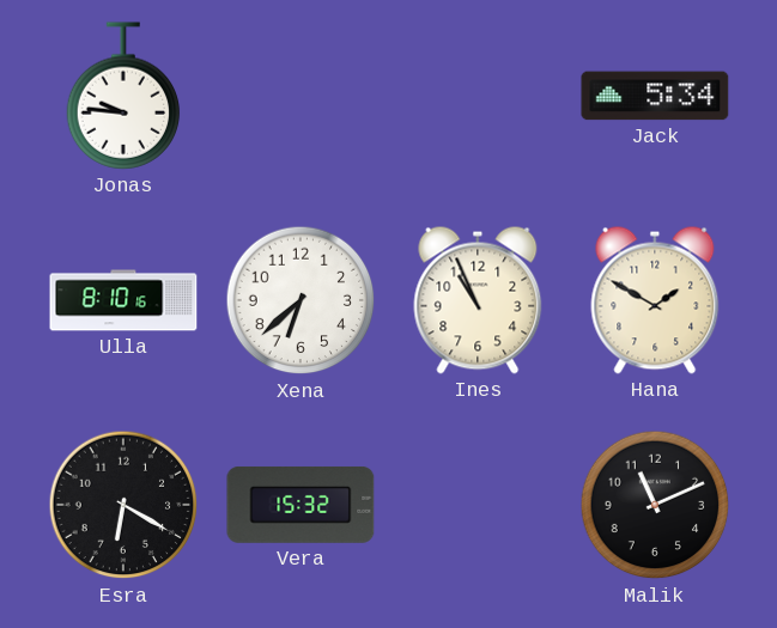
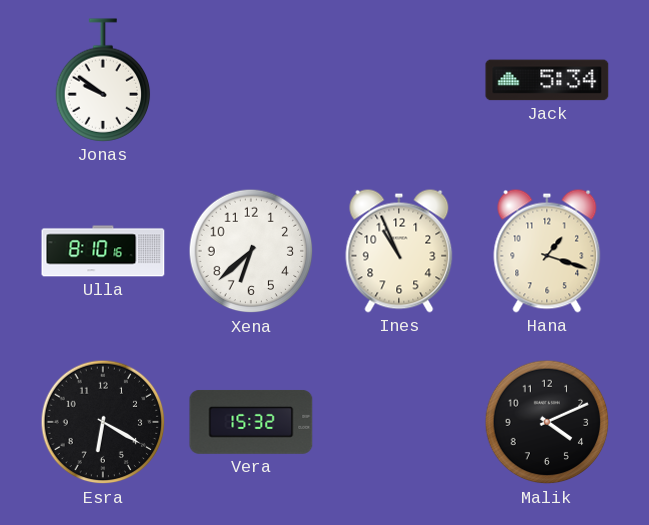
Jonas: 9:46 -> 9:51
Hana: 1:50 -> 1:18
Malik: 11:11 -> 4:11
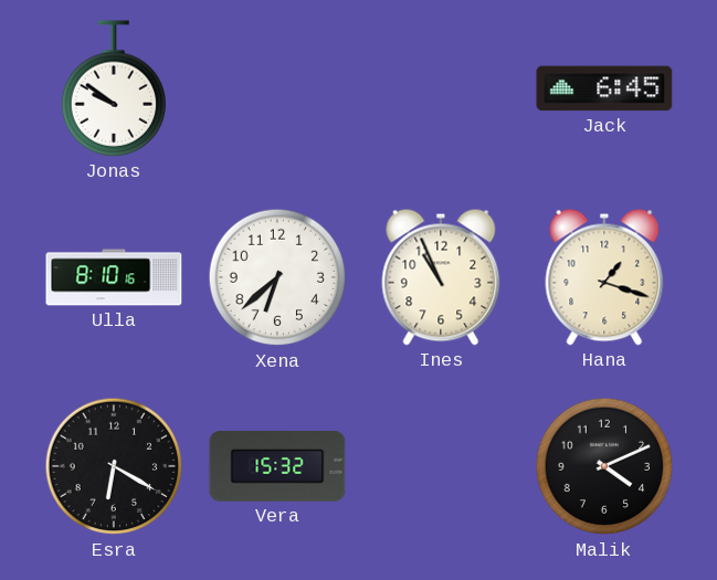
Jack: 5:34 -> 6:45
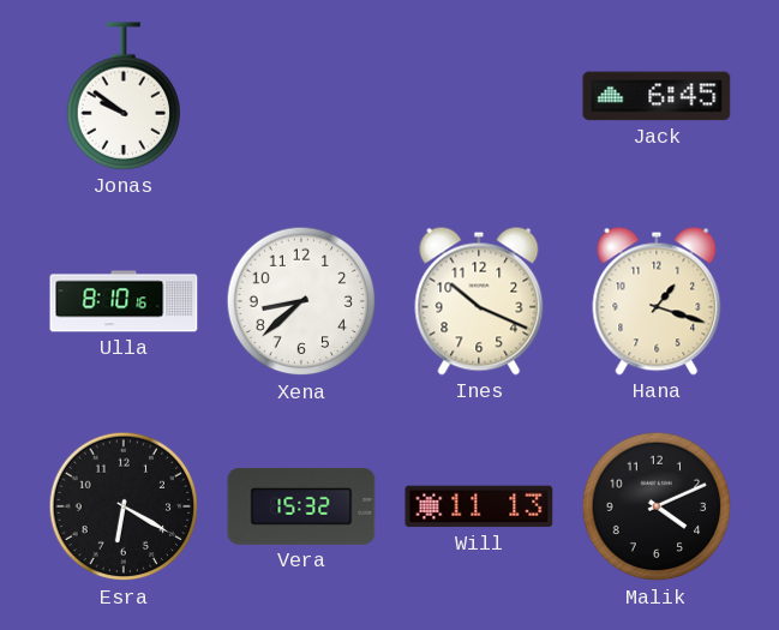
Xena: 6:38 -> 8:38
Ines: 10:56 -> 10:19
Will: none -> 11:13
